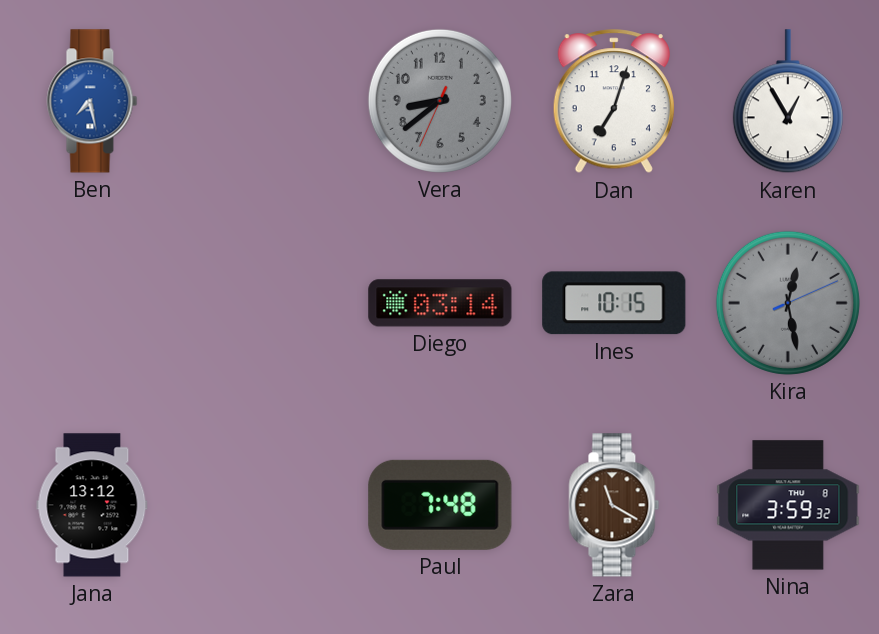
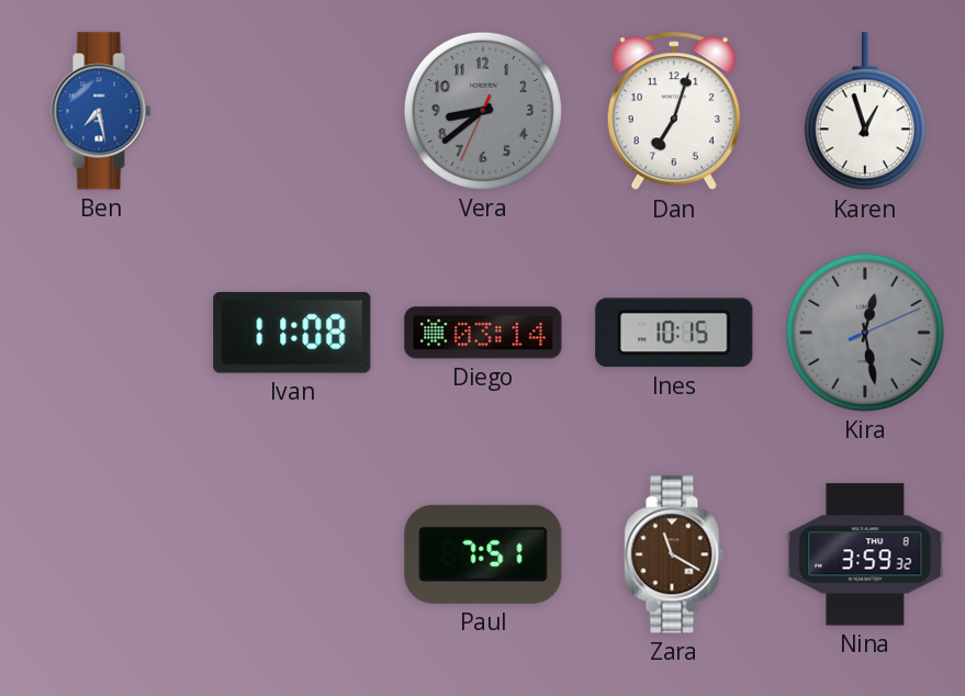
Karen: 12:55 -> 12:57
Ivan: none -> 11:08
Jana: 13:12 -> none
Paul: 7:48 -> 7:51
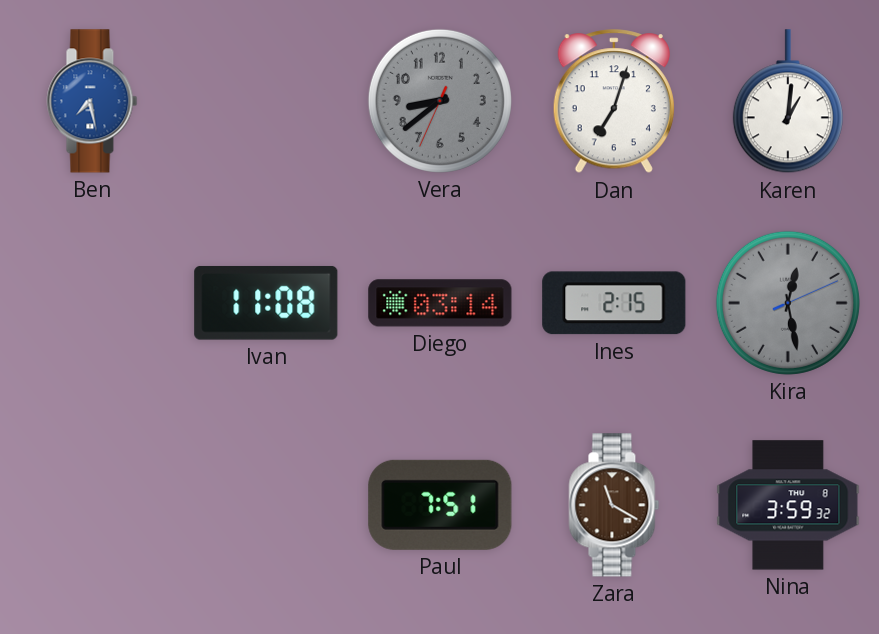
Karen: 12:57 -> 1:01
Ines: 10:15 -> 2:15
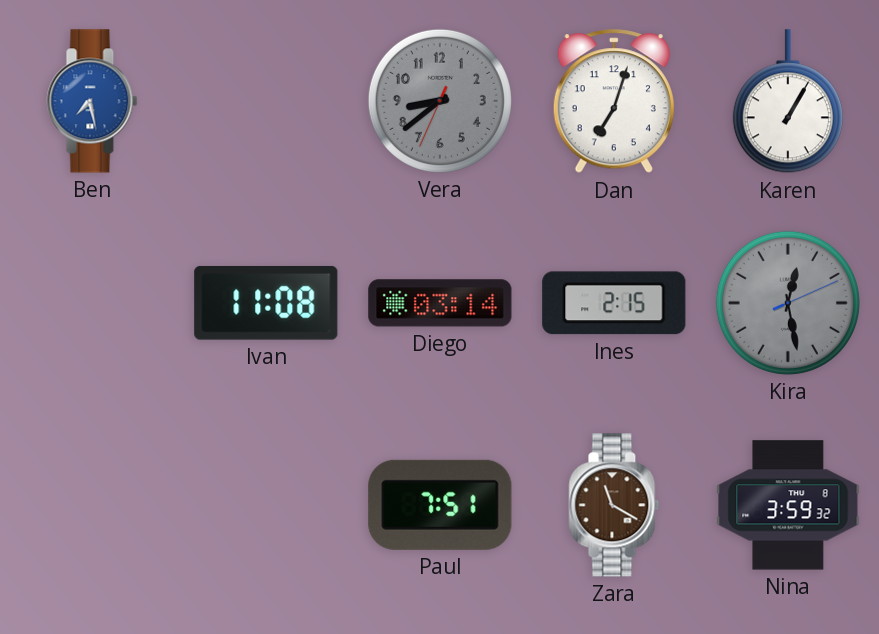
Karen: 1:01 -> 1:05
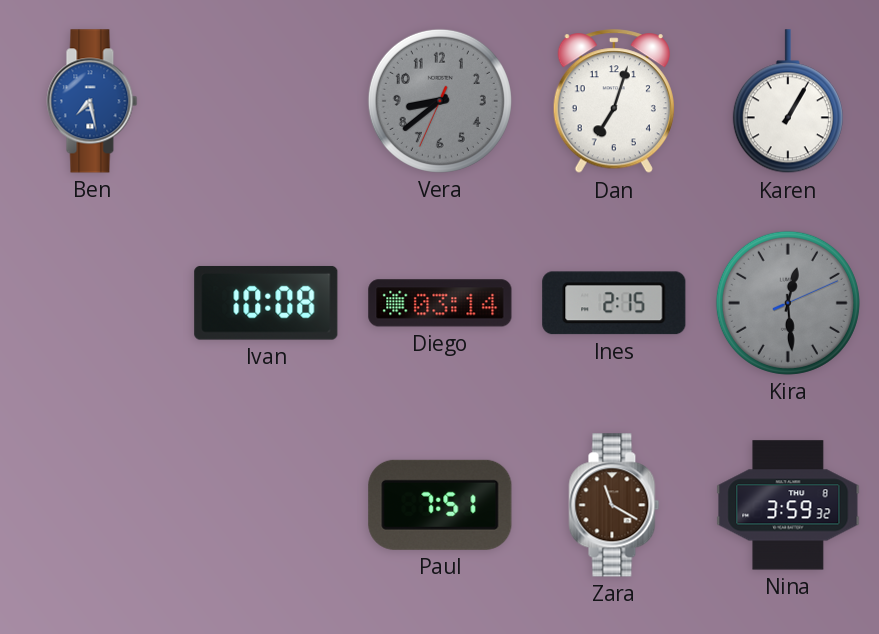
Ivan: 11:08 -> 10:08
Kira: 12:28 -> 12:29
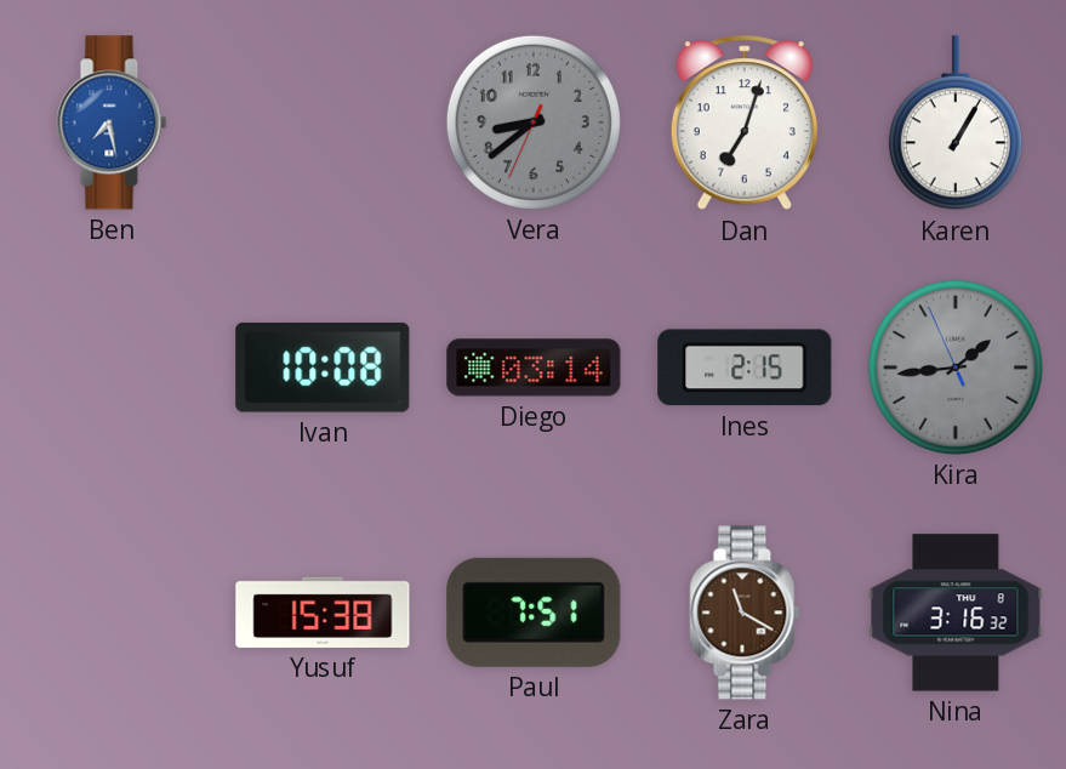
Kira: 12:29 -> 1:43
Yusuf: none -> 15:38
Nina: 3:59 -> 3:16
